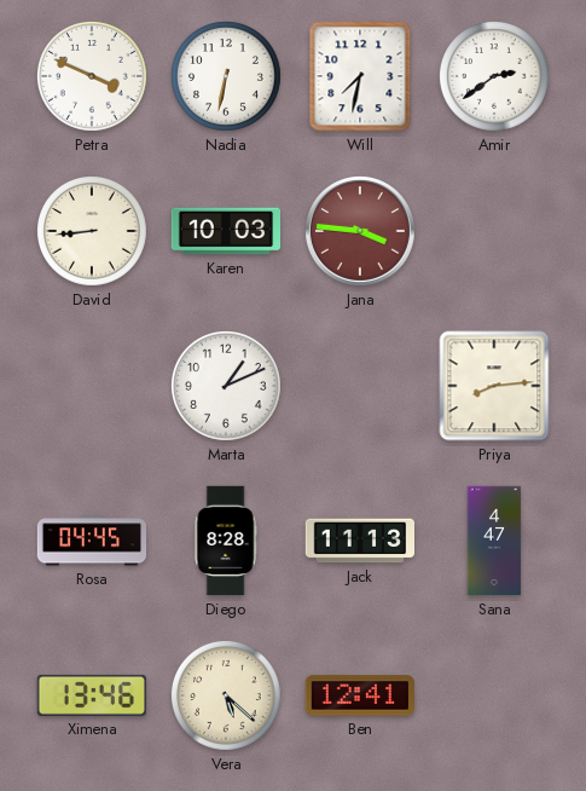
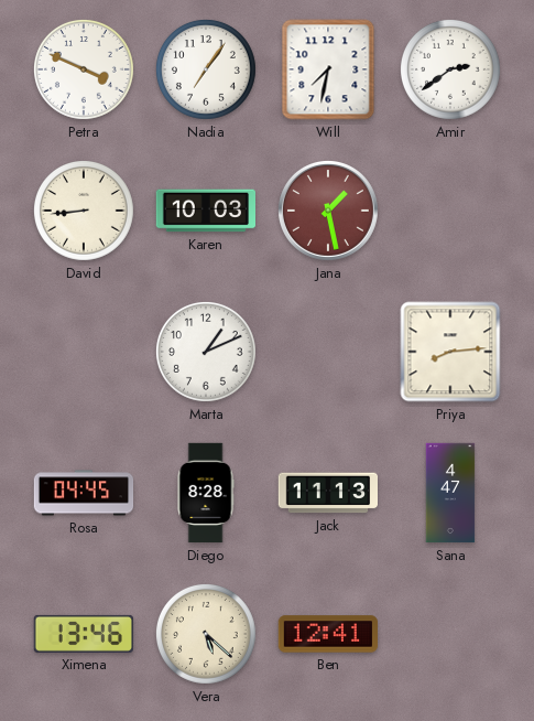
Nadia: 6:32 -> 7:06
Jana: 3:46 -> 1:28
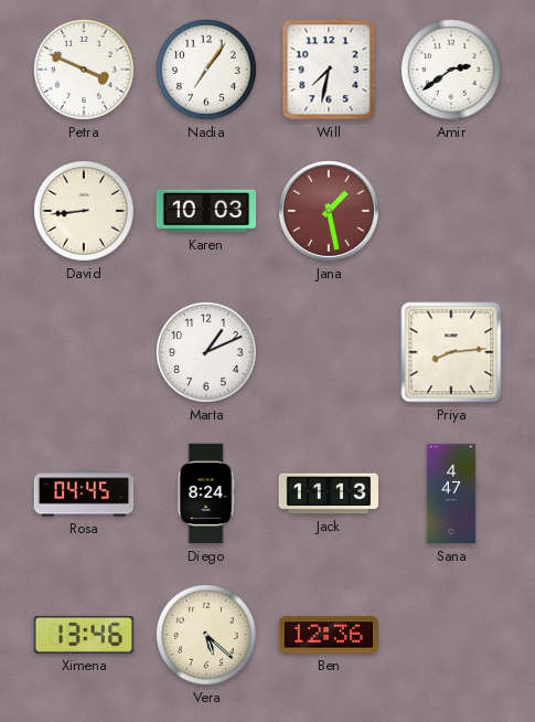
Diego: 8:28 -> 8:24
Ben: 12:41 -> 12:36
